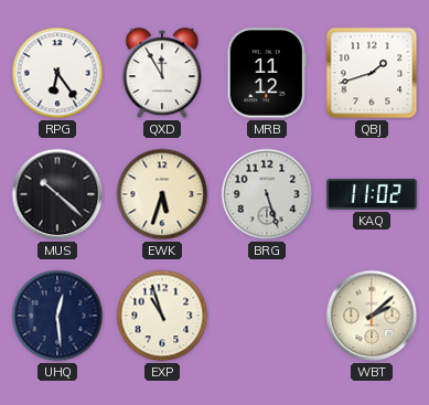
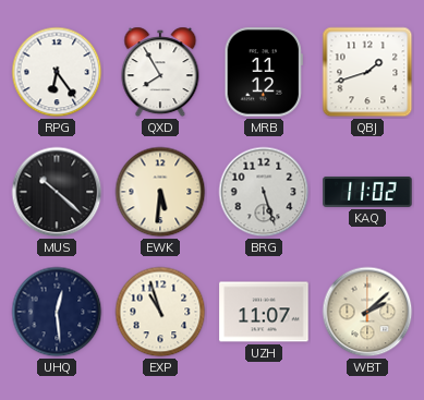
QXD: 11:55 -> 7:55
EWK: 5:33 -> 5:31
UZH: none -> 11:07
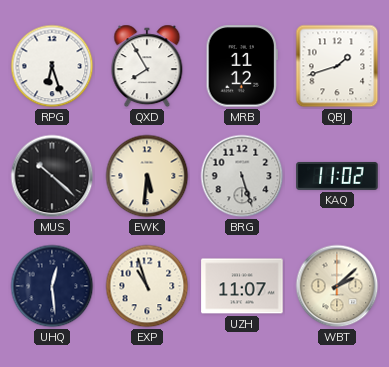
RPG: 6:24 -> 6:27
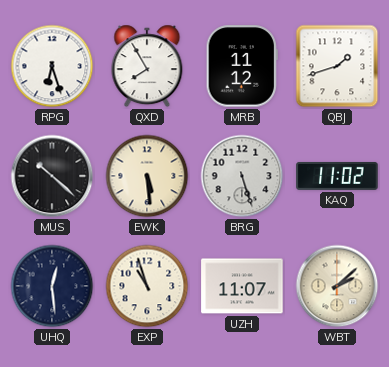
EWK: 5:31 -> 5:29
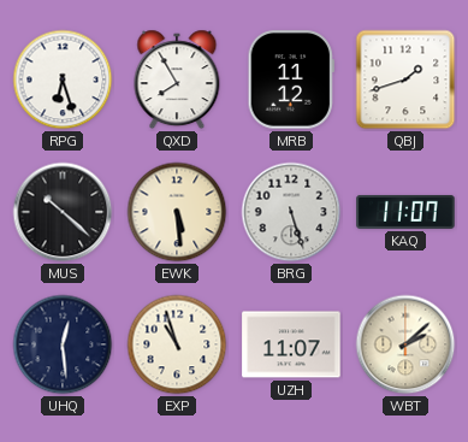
KAQ: 11:02 -> 11:07
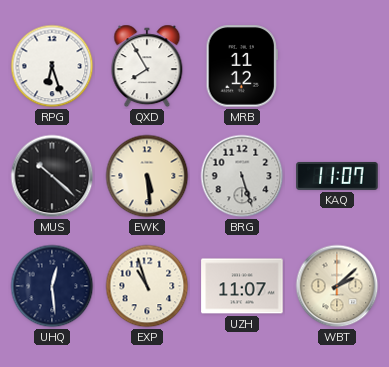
QBJ: 1:42 -> none
